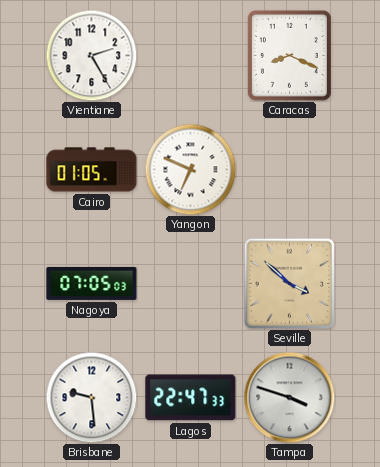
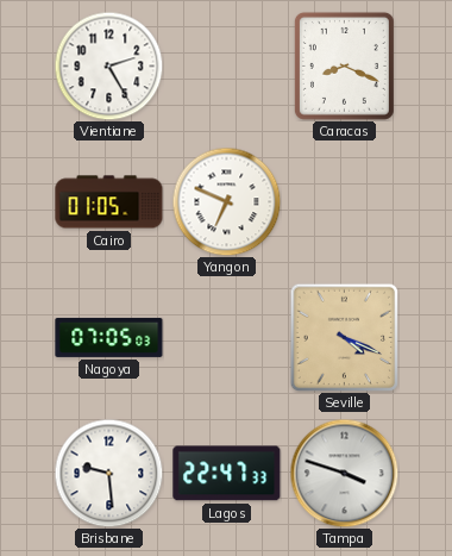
Seville: 3:52 -> 4:19
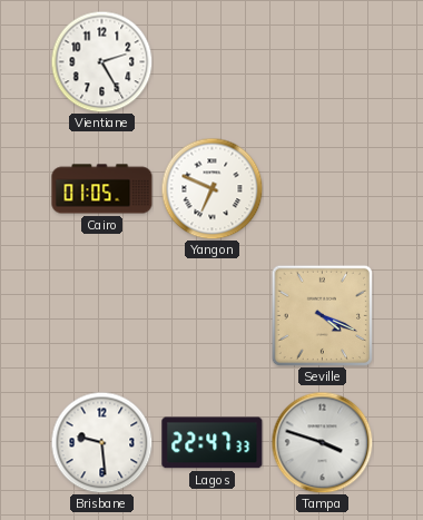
Caracas: 8:19 -> none
Nagoya: 07:05 -> none
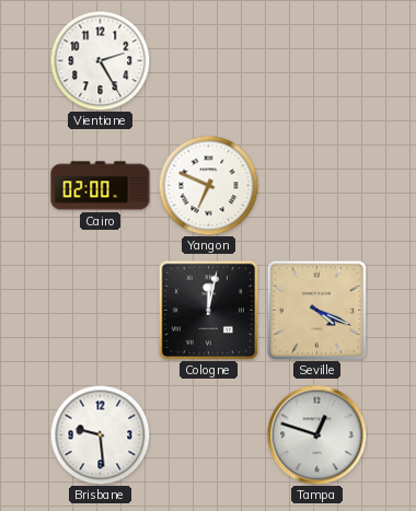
Cairo: 01:05 -> 02:00
Cologne: none -> 12:02
Lagos: 22:47 -> none
Tampa: 3:48 -> 12:48
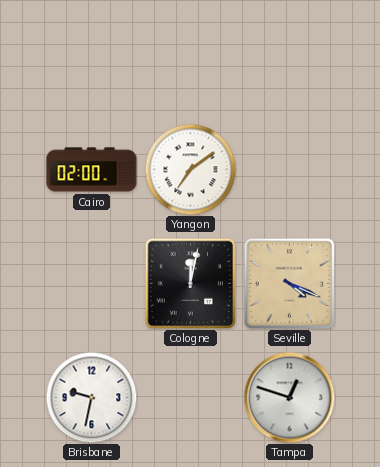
Vientiane: 2:25 -> none
Yangon: 6:49 -> 7:09
Brisbane: 9:29 -> 9:32
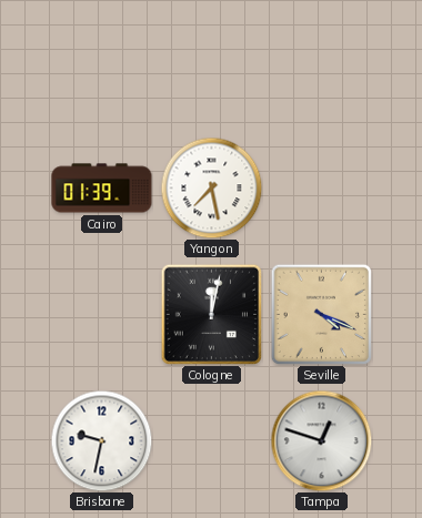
Cairo: 02:00 -> 01:39
Yangon: 7:09 -> 7:28
